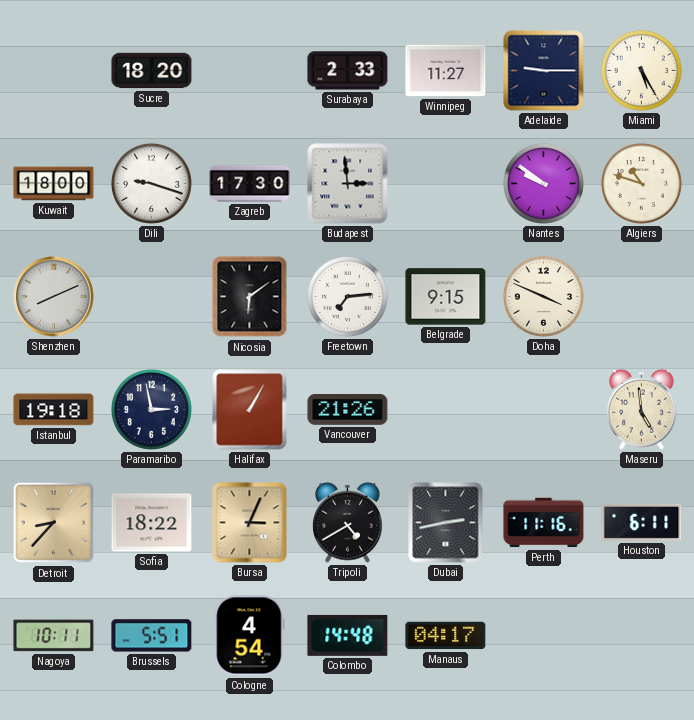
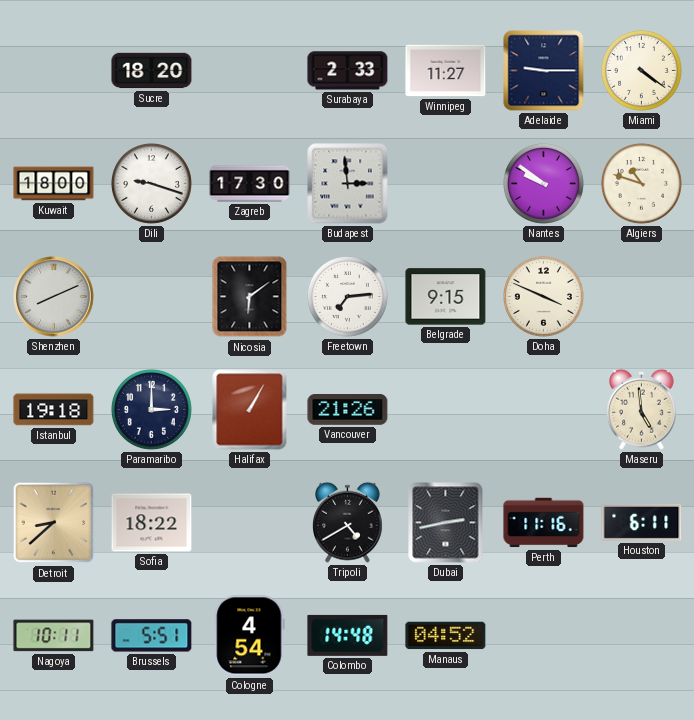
Miami: 5:25 -> 4:21
Paramaribo: 2:58 -> 3:00
Detroit: 8:37 -> 8:38
Bursa: 3:04 -> none
Manaus: 04:17 -> 04:52
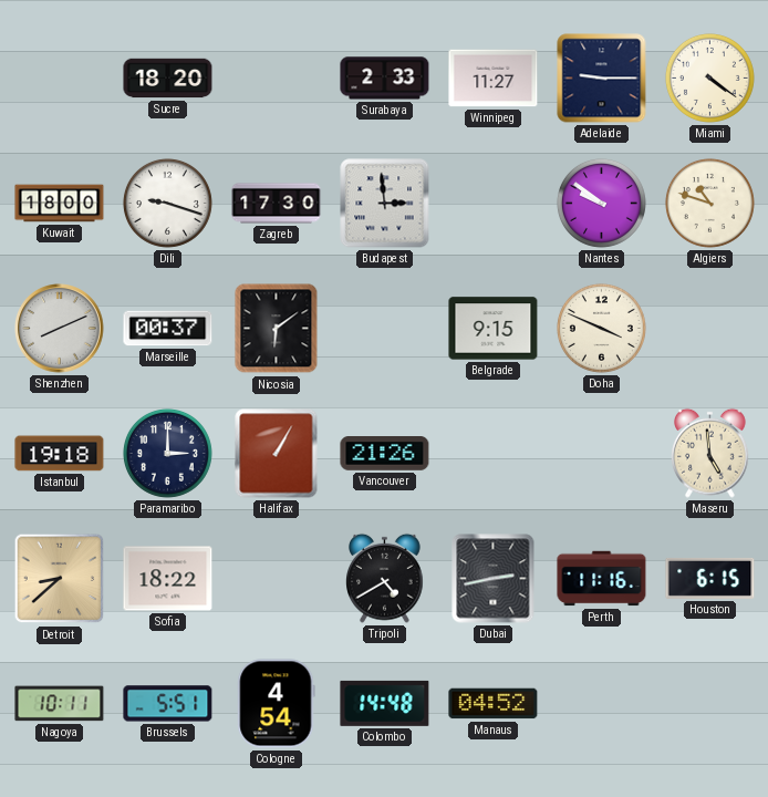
Marseille: none -> 00:37
Freetown: 7:14 -> none
Houston: 6:11 -> 6:15
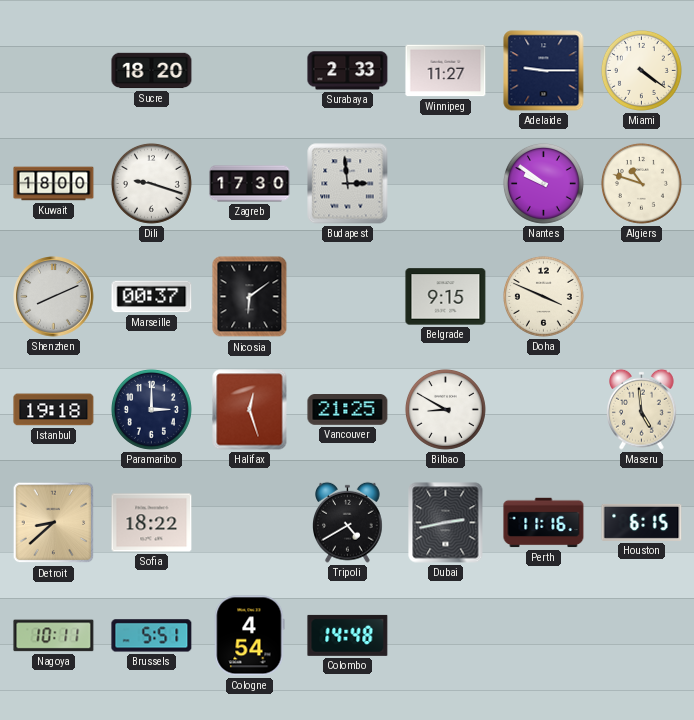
Halifax: 1:05 -> 12:27
Vancouver: 21:26 -> 21:25
Bilbao: none -> 8:50
Manaus: 04:52 -> none
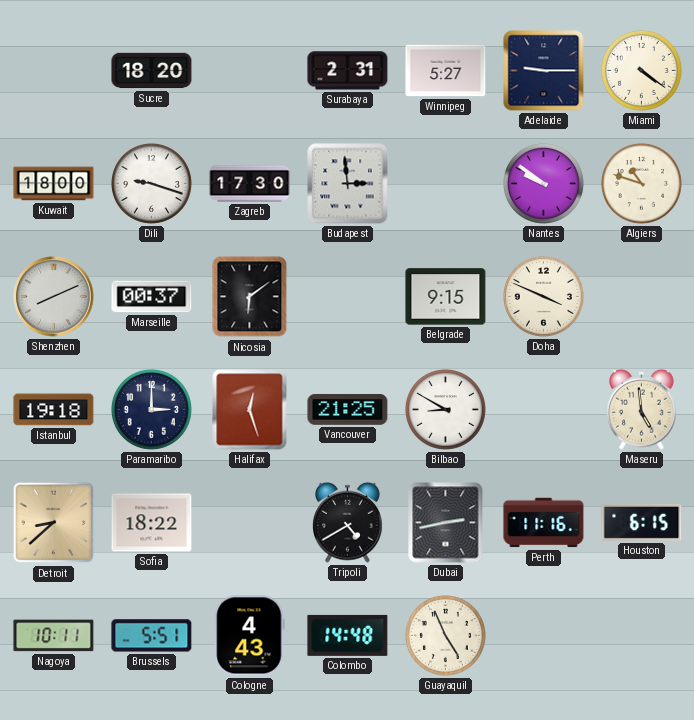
Surabaya: 2:33 -> 2:31
Winnipeg: 11:27 -> 5:27
Cologne: 4:54 -> 4:43
Guayaquil: none -> 4:56
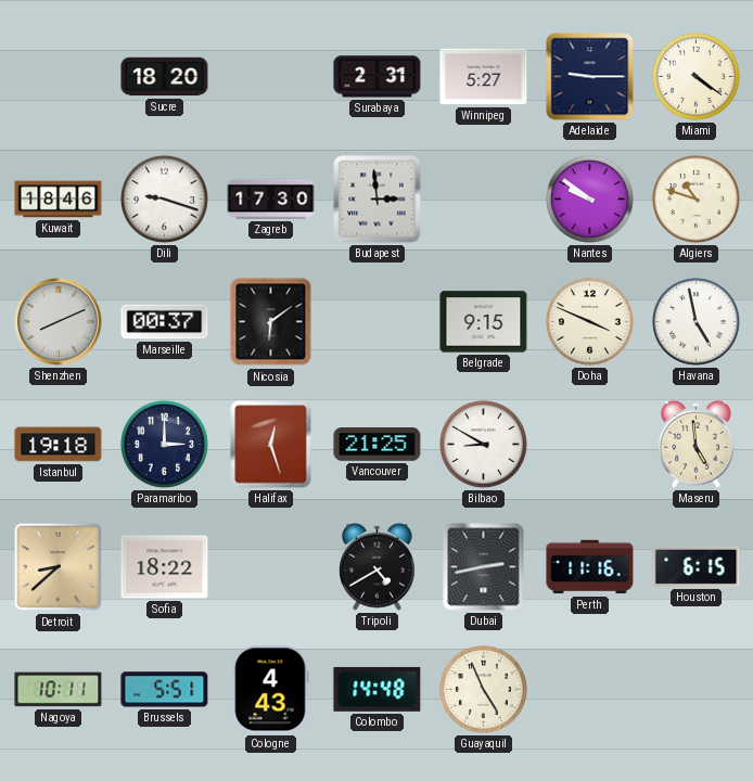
Kuwait: 18:00 -> 18:46
Havana: none -> 4:58
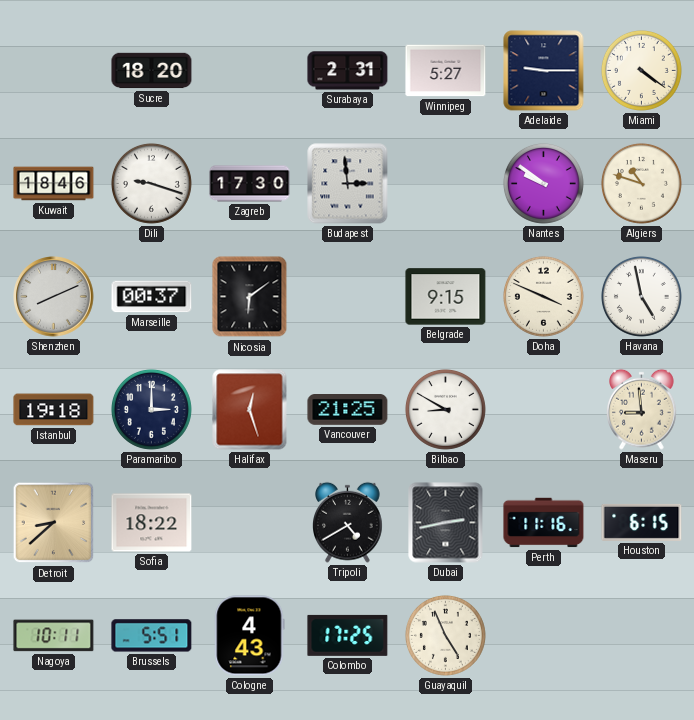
Maseru: 4:59 -> 8:59
Colombo: 14:48 -> 17:25
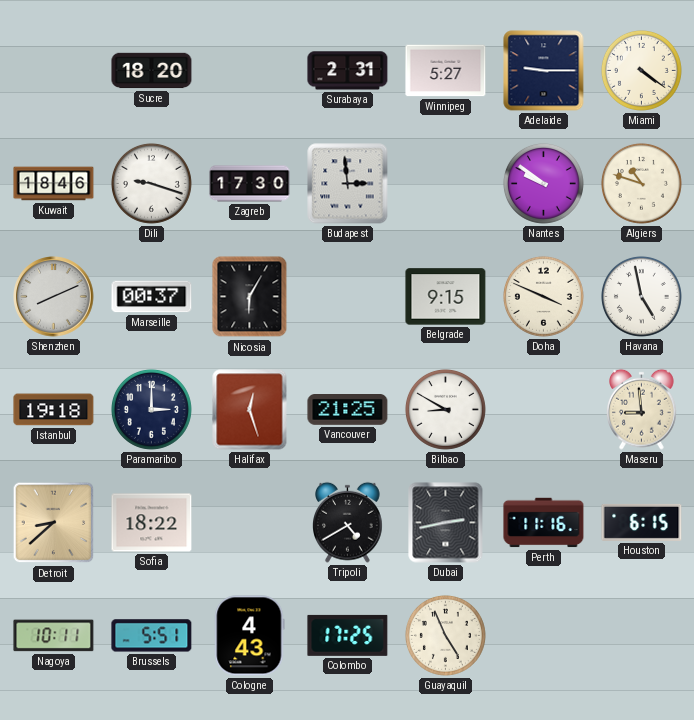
Nicosia: 6:09 -> 6:05
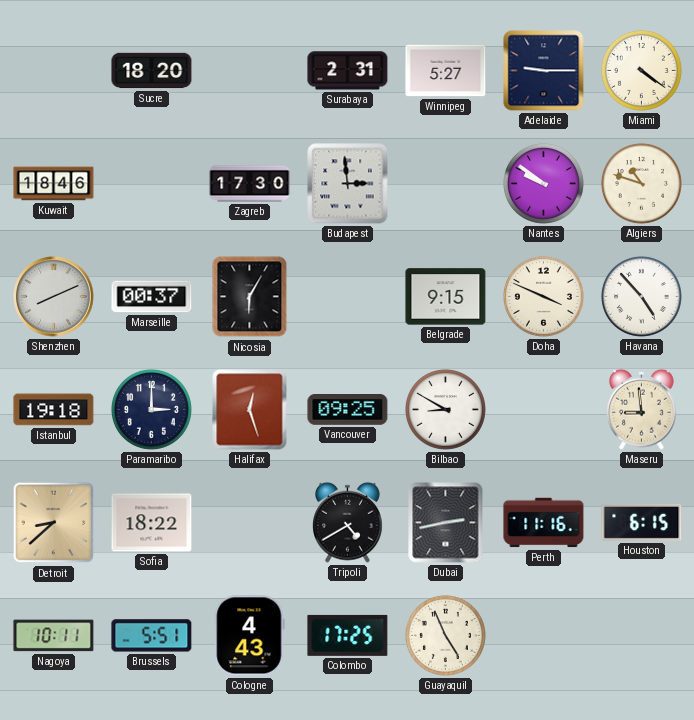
Dili: 9:18 -> none
Havana: 4:58 -> 4:53
Vancouver: 21:25 -> 09:25
